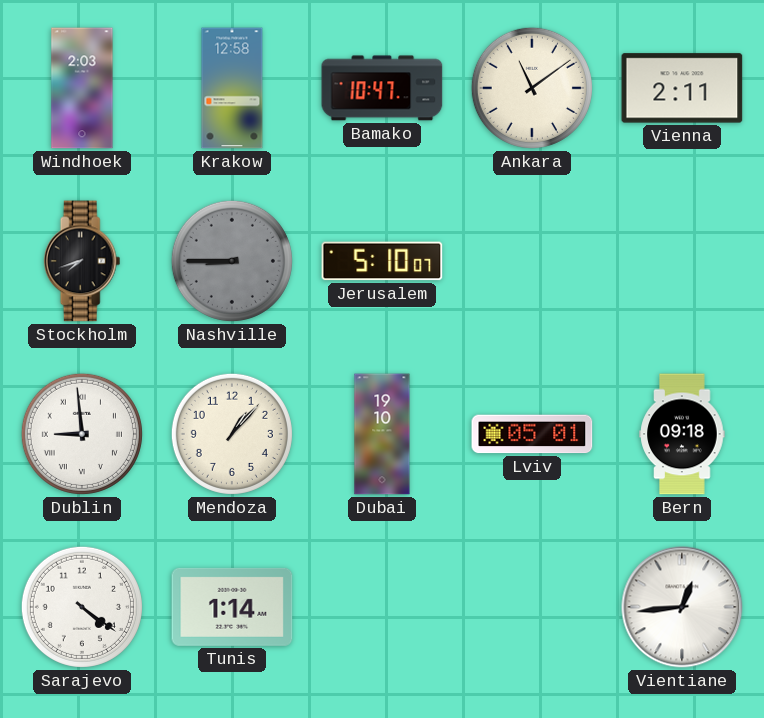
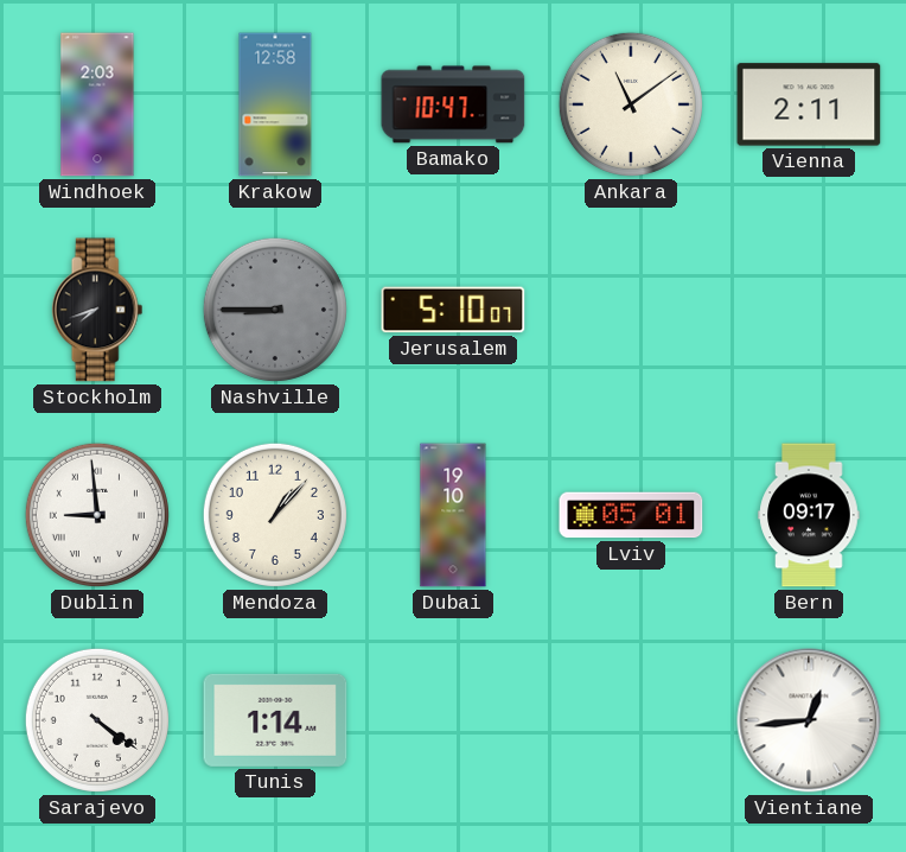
Bern: 09:18 -> 09:17
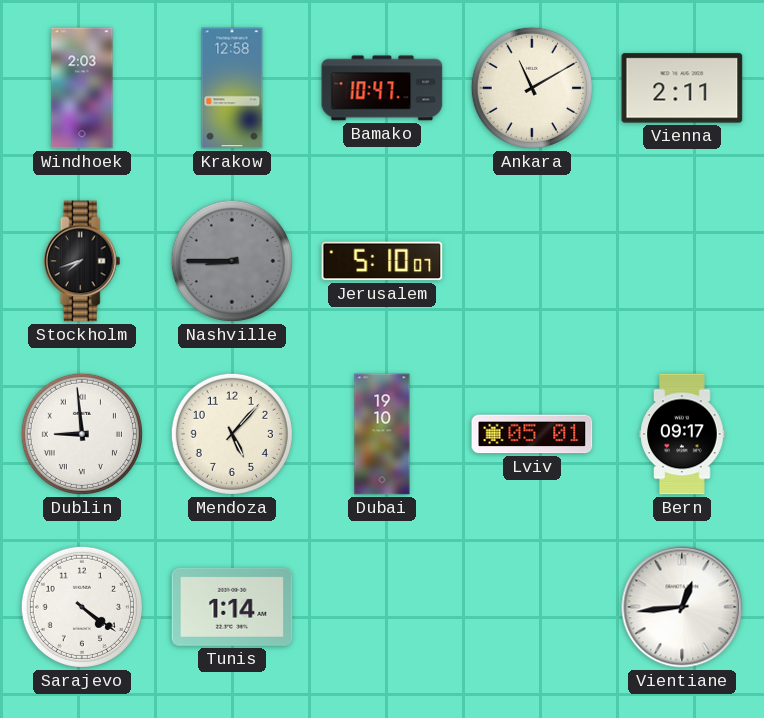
Ankara: 11:09 -> 11:10
Mendoza: 1:07 -> 5:07
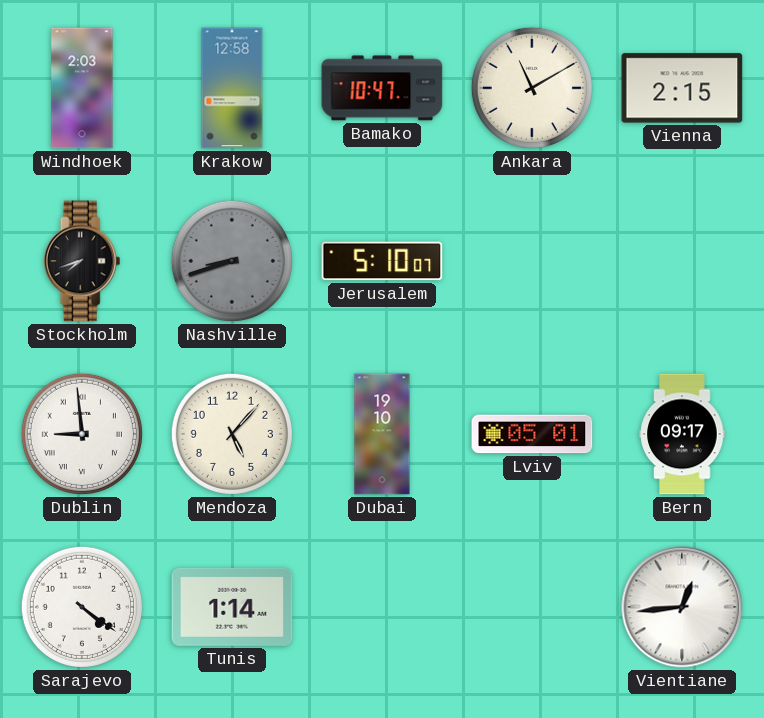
Vienna: 2:11 -> 2:15
Nashville: 8:45 -> 8:42
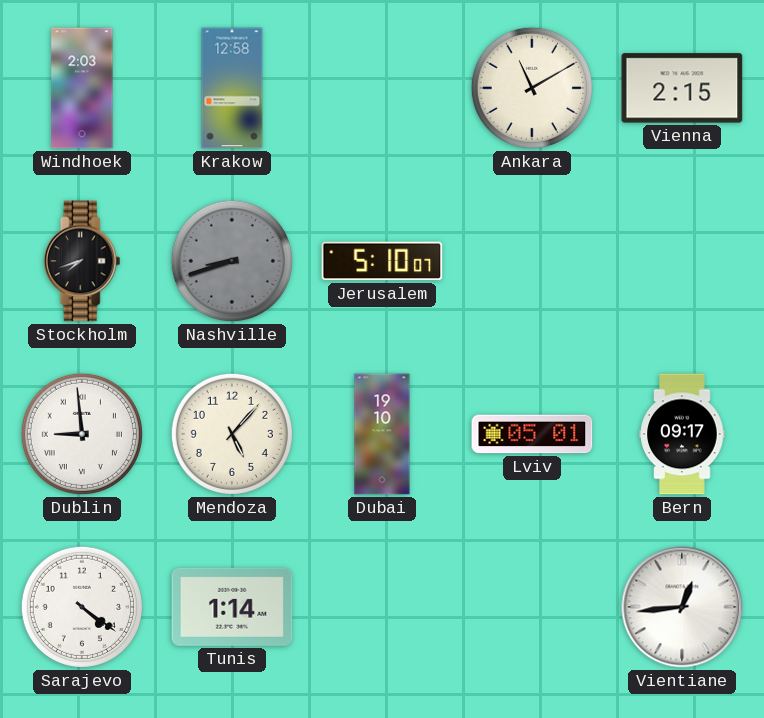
Bamako: 10:47 -> none
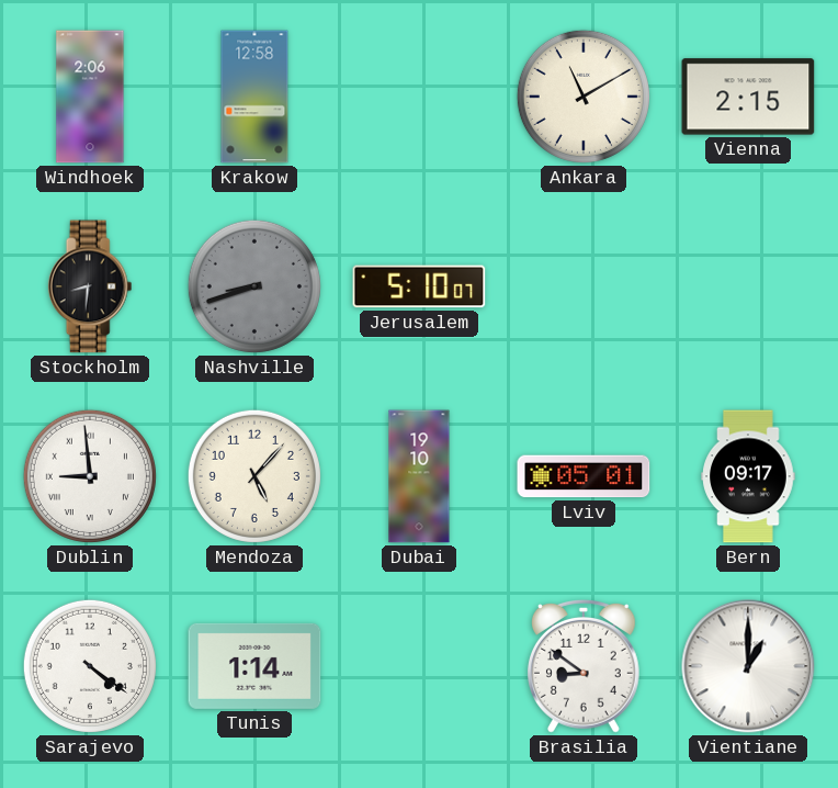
Windhoek: 2:03 -> 2:06
Stockholm: 7:42 -> 8:31
Brasilia: none -> 8:51
Vientiane: 12:44 -> 1:00
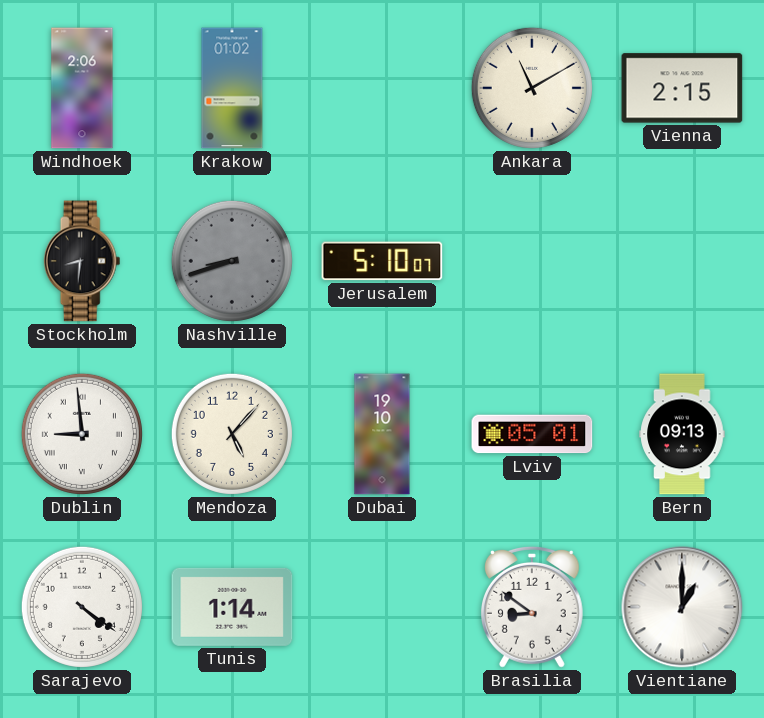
Krakow: 12:58 -> 01:02
Bern: 09:17 -> 09:13
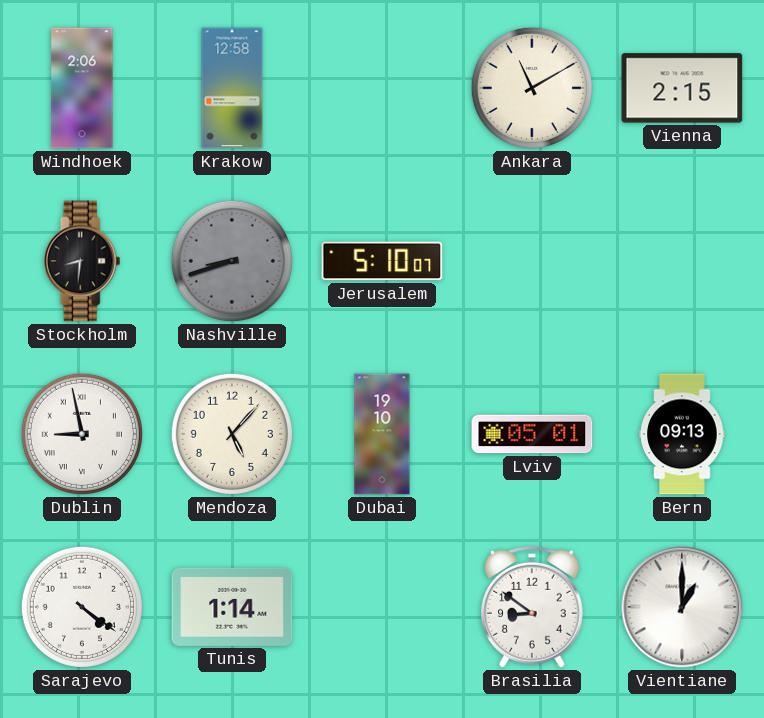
Krakow: 01:02 -> 12:58
Dublin: 8:59 -> 8:58
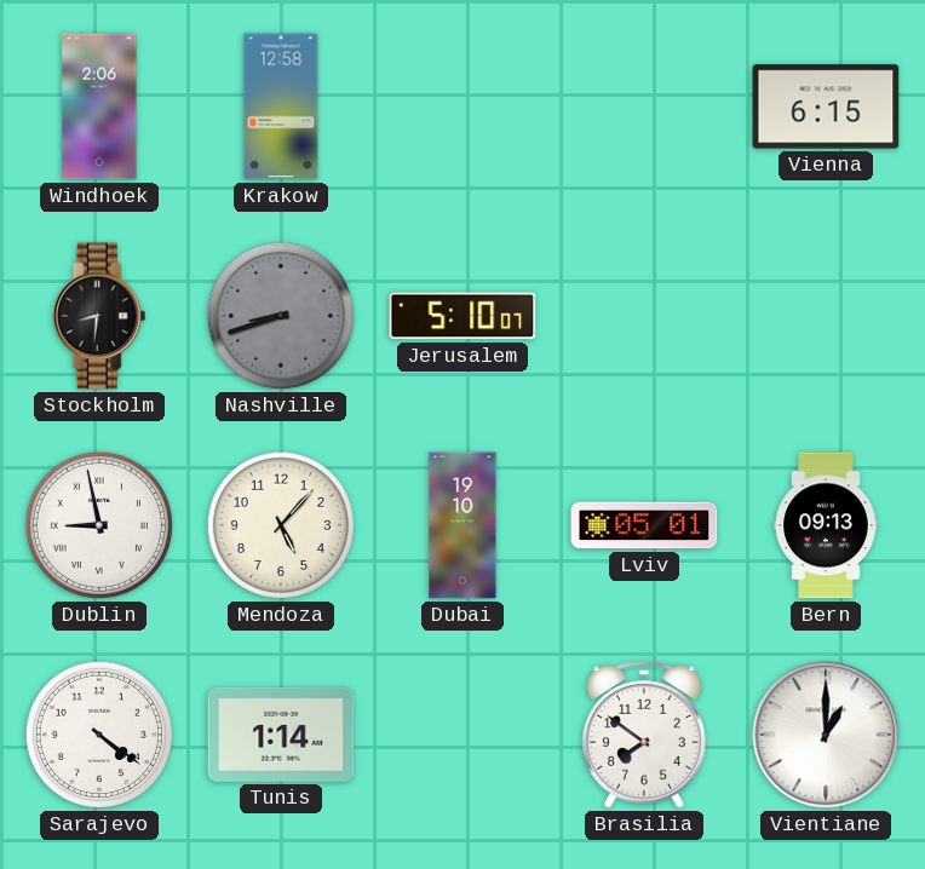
Ankara: 11:10 -> none
Vienna: 2:15 -> 6:15
Brasilia: 8:51 -> 7:51
